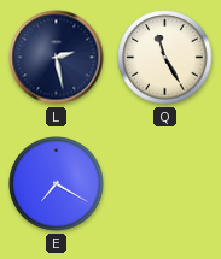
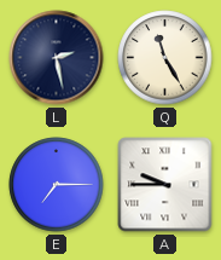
E: 7:20 -> 7:15
A: none -> 9:45
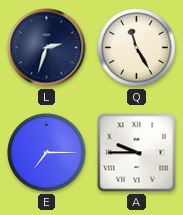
L: 2:28 -> 2:33
